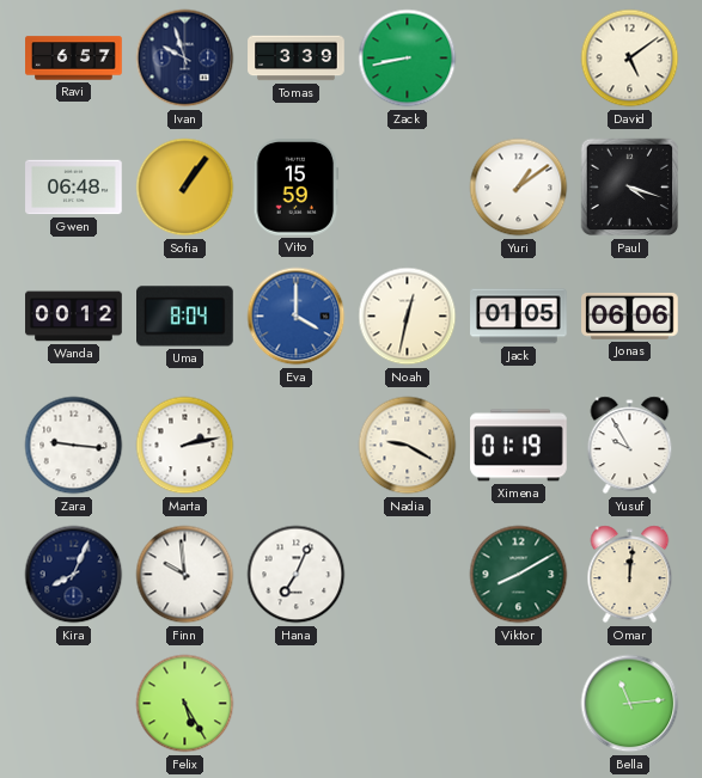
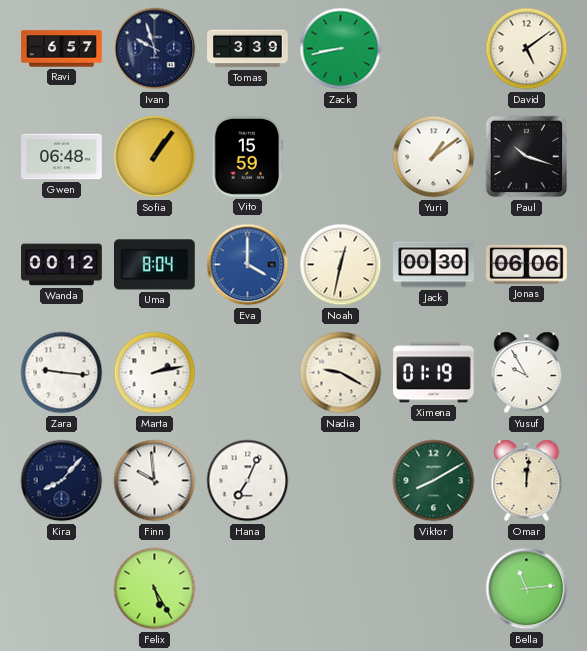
Paul: 4:18 -> 10:18
Jack: 01:05 -> 00:30
Kira: 8:04 -> 8:07
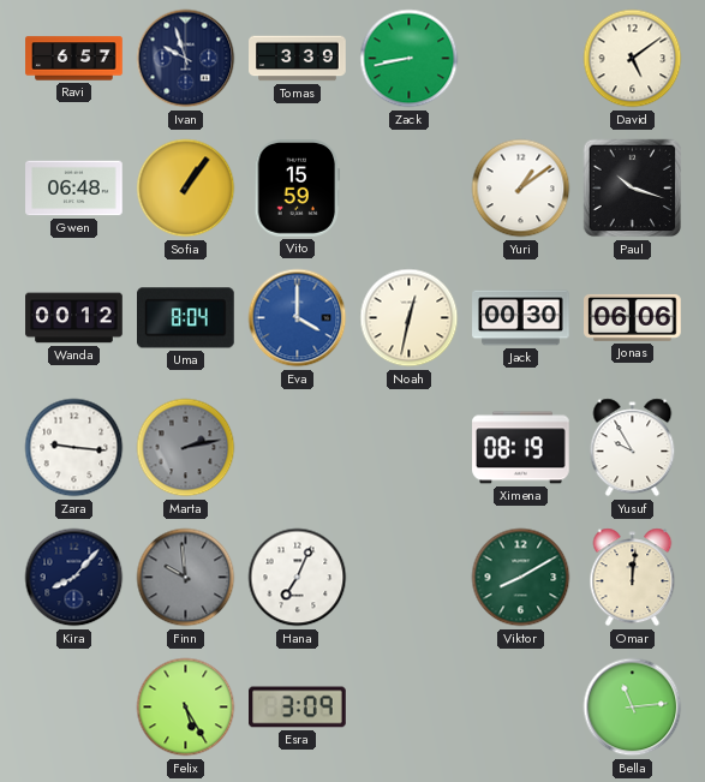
Marta dial: white -> grey
Nadia: 9:20 -> none
Ximena: 01:19 -> 08:19
Finn dial: white -> grey
Esra: none -> 3:09
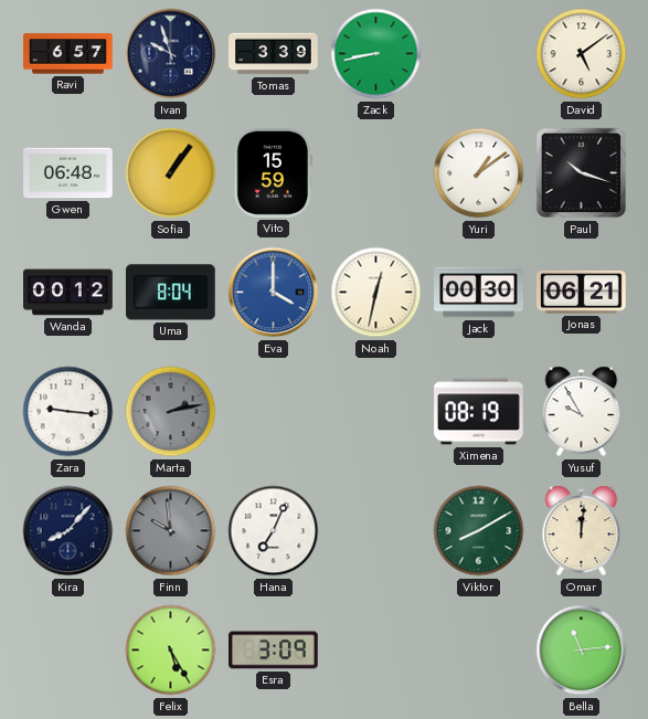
Jonas: 06:06 -> 06:21
